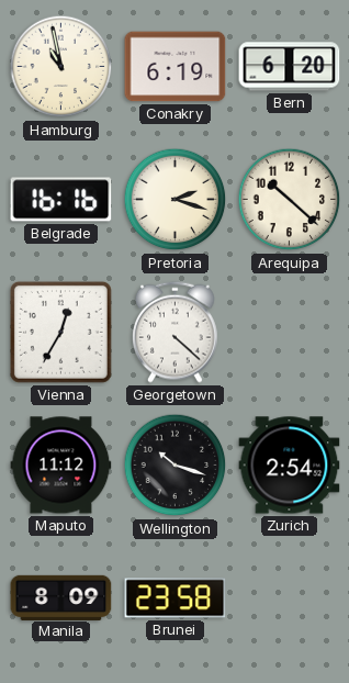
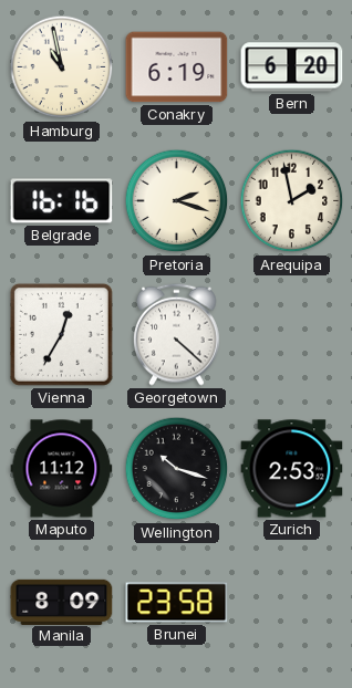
Arequipa: 10:22 -> 1:58
Zurich: 2:54 -> 2:53
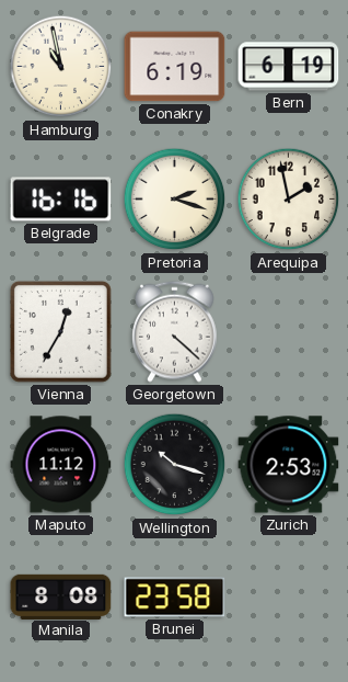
Bern: 6:20 -> 6:19
Manila: 8:09 -> 8:08
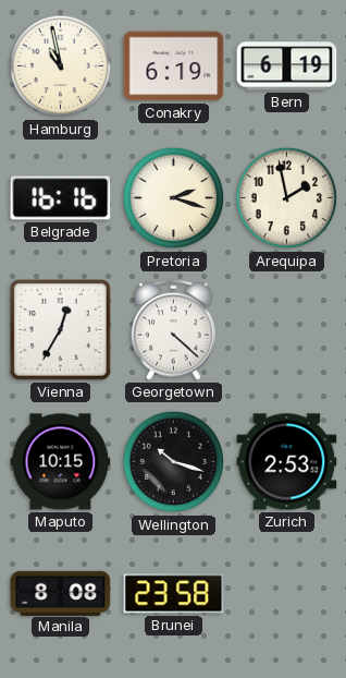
Maputo: 11:12 -> 10:15
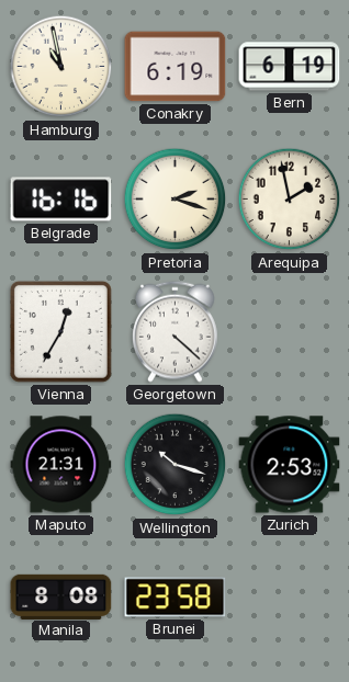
Maputo: 10:15 -> 21:31
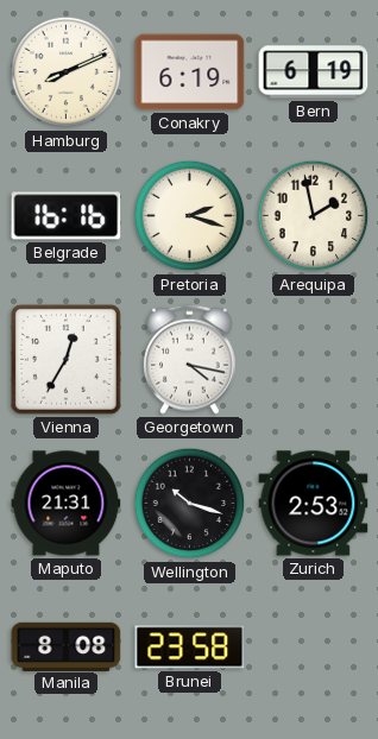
Hamburg: 10:58 -> 8:11
Georgetown: 4:22 -> 4:17
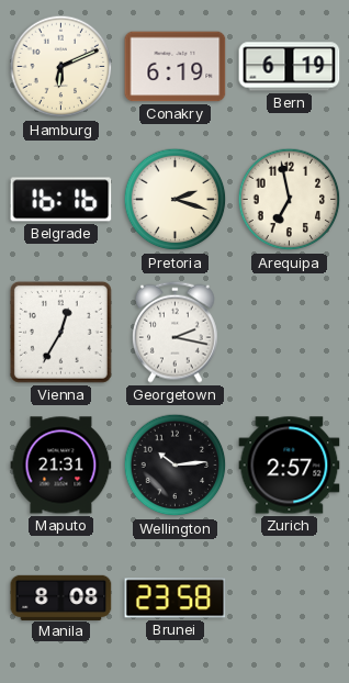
Hamburg: 8:11 -> 6:11
Arequipa: 1:58 -> 6:58
Georgetown: 4:17 -> 2:17
Wellington: 10:18 -> 10:14
Zurich: 2:53 -> 2:57
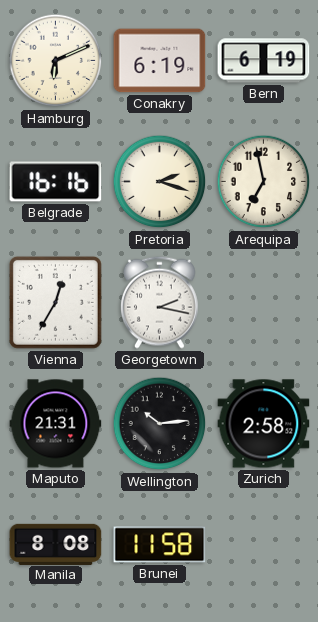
Zurich: 2:57 -> 2:58
Brunei: 23:58 -> 11:58
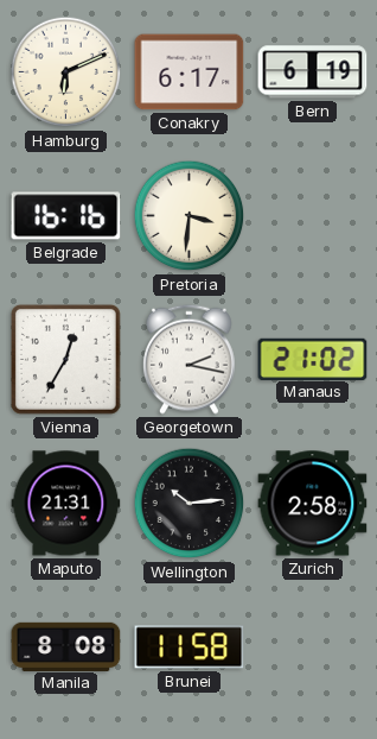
Conakry: 6:19 -> 6:17
Pretoria: 2:18 -> 3:31
Arequipa: 6:58 -> none
Manaus: none -> 21:02
